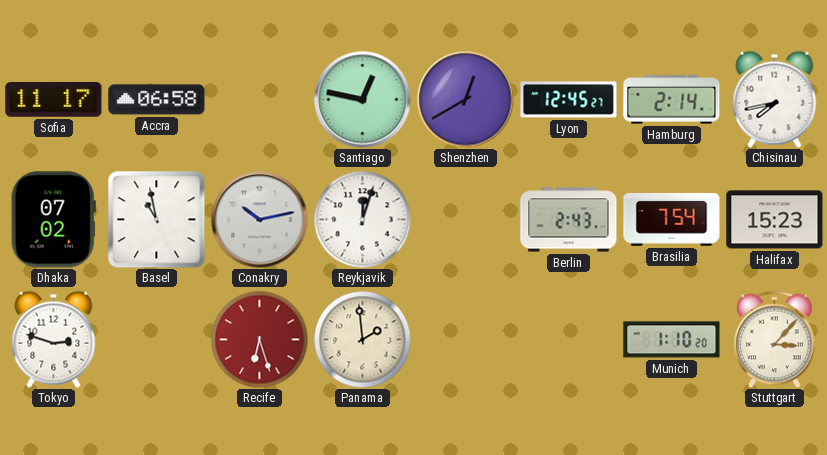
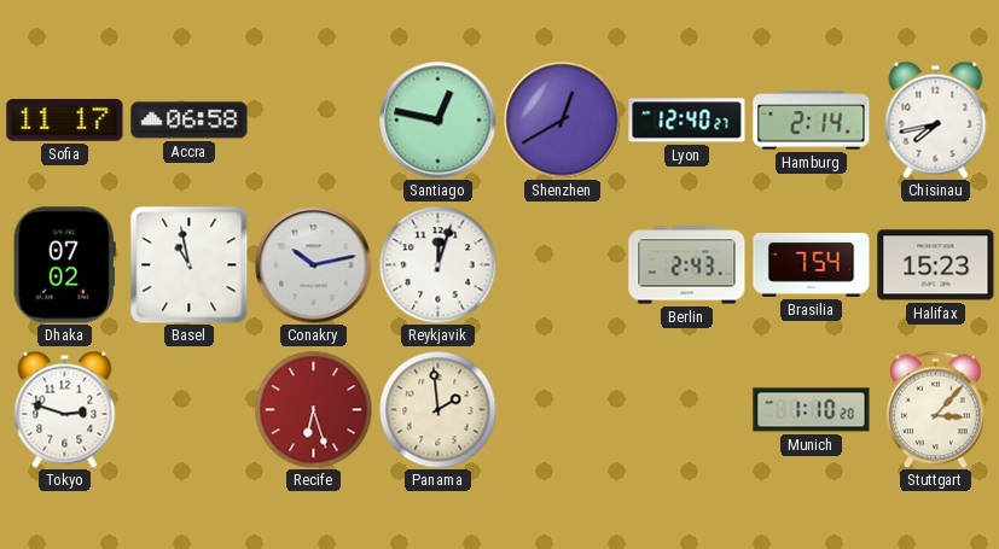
Lyon: 12:45 -> 12:40
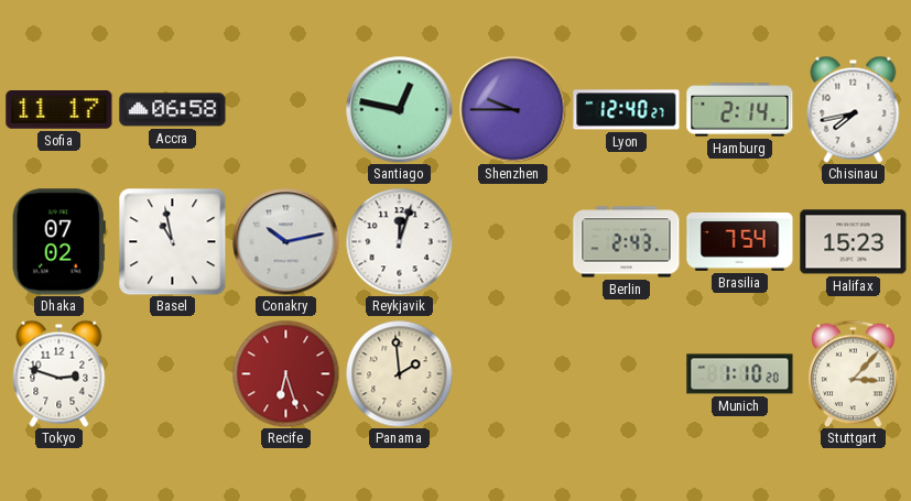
Shenzhen: 12:40 -> 9:45
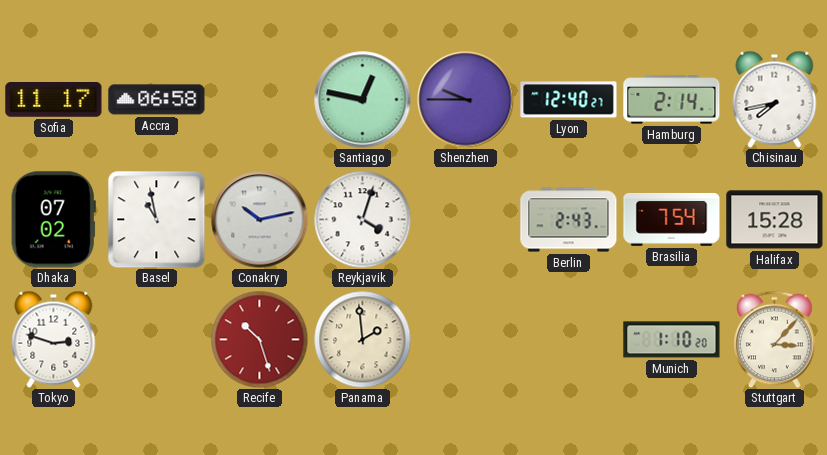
Reykjavik: 12:03 -> 4:03
Halifax: 15:23 -> 15:28
Recife: 6:27 -> 10:27
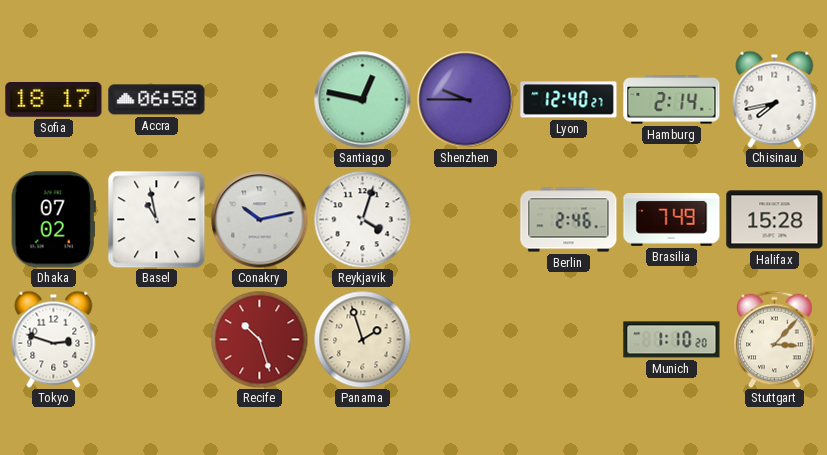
Sofia: 11:17 -> 18:17
Berlin: 2:43 -> 2:46
Brasilia: 7:54 -> 7:49
Panama: 1:59 -> 1:57
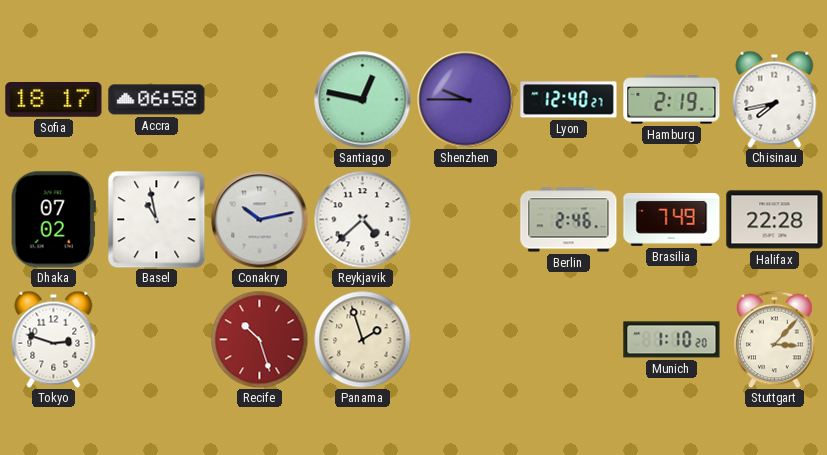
Hamburg: 2:14 -> 2:19
Reykjavik: 4:03 -> 4:38
Halifax: 15:28 -> 22:28
